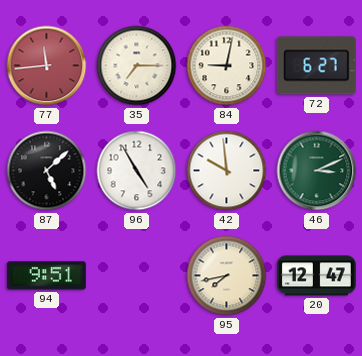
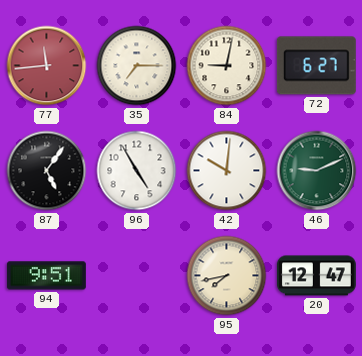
87: 5:08 -> 5:06
42: 9:59 -> 10:01
46: 3:11 -> 9:11
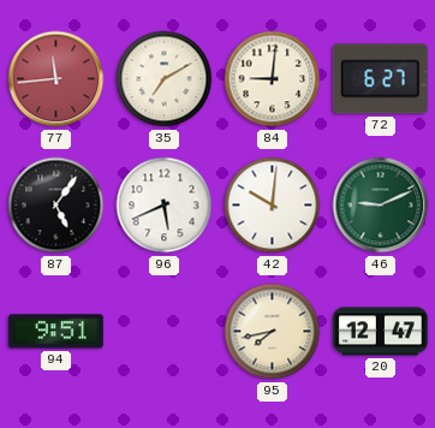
35: 7:15 -> 7:10
84: 9:02 -> 9:01
96: 4:55 -> 5:41
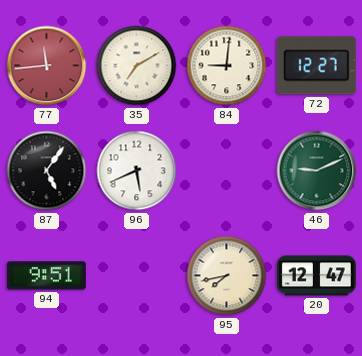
72: 6:27 -> 12:27
42: 10:01 -> none
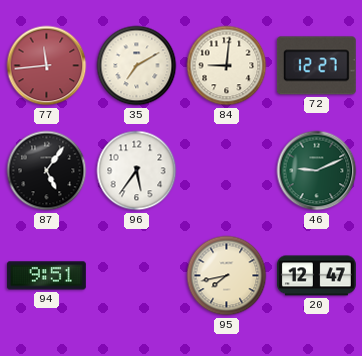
96: 5:41 -> 5:36
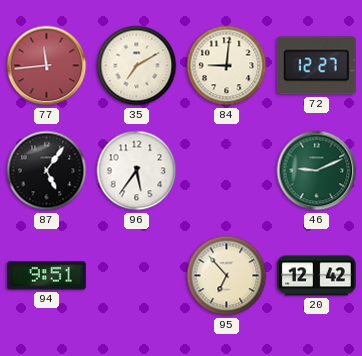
95: 7:43 -> 6:53
20: 12:47 -> 12:42
